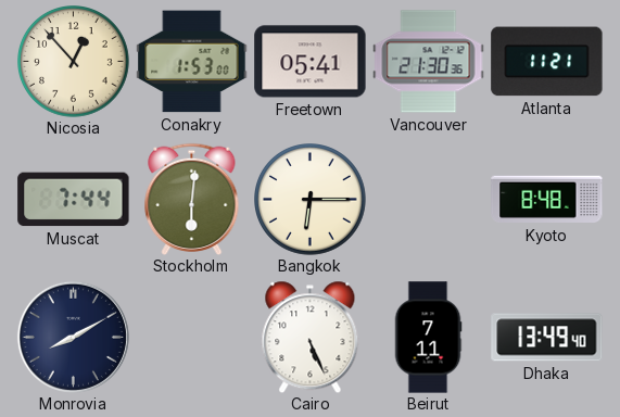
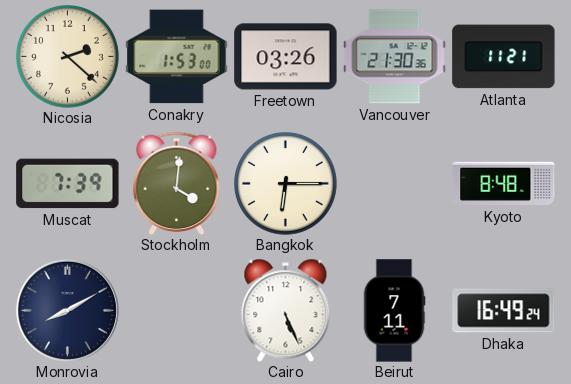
Nicosia: 12:53 -> 2:22
Freetown: 05:41 -> 03:26
Muscat: 7:44 -> 7:39
Stockholm: 6:01 -> 4:01
Dhaka: 13:49 -> 16:49
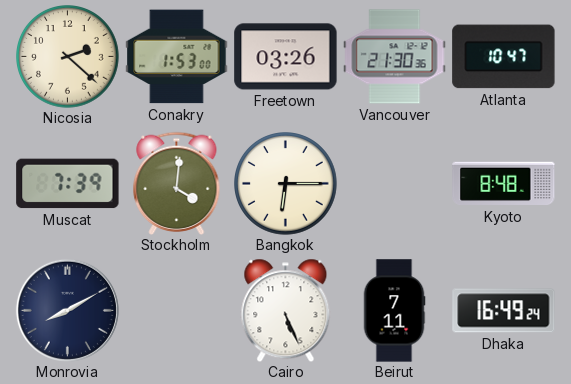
Atlanta: 11:21 -> 10:47
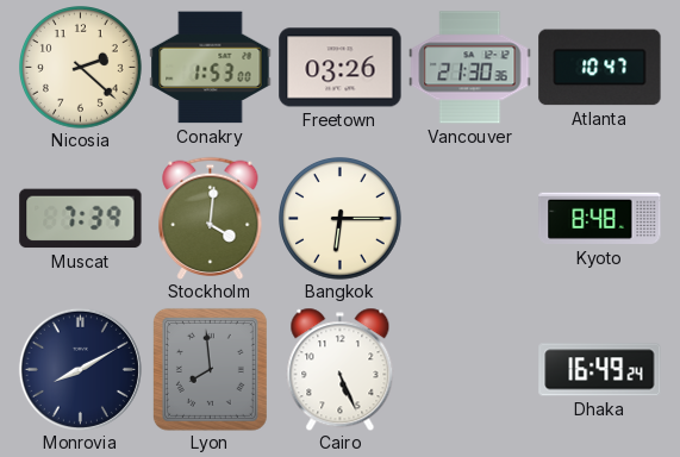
Lyon: none -> 7:59
Beirut: 7:11 -> none
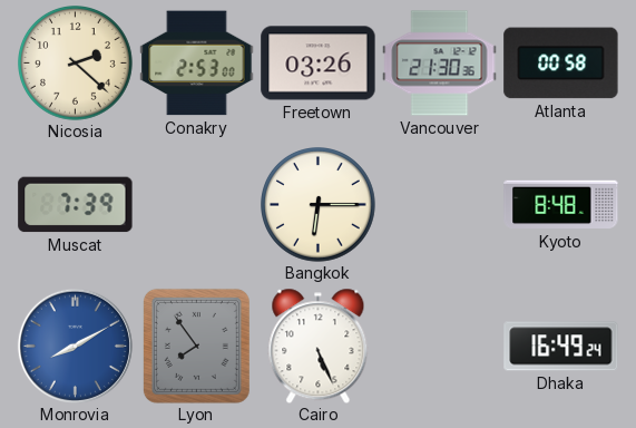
Conakry: 1:53 -> 2:53
Atlanta: 10:47 -> 00:58
Stockholm: 4:01 -> none
Monrovia dial: navy -> blue
Lyon: 7:59 -> 7:54
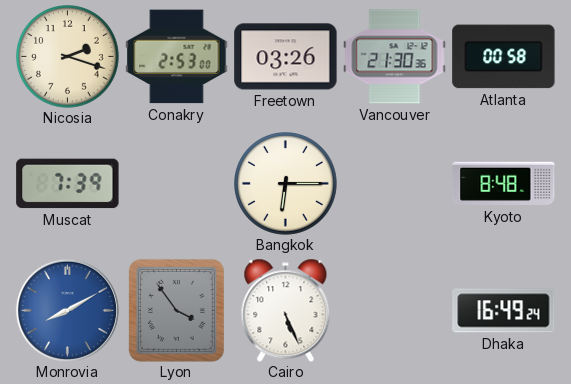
Nicosia: 2:22 -> 2:18
Lyon: 7:54 -> 3:54
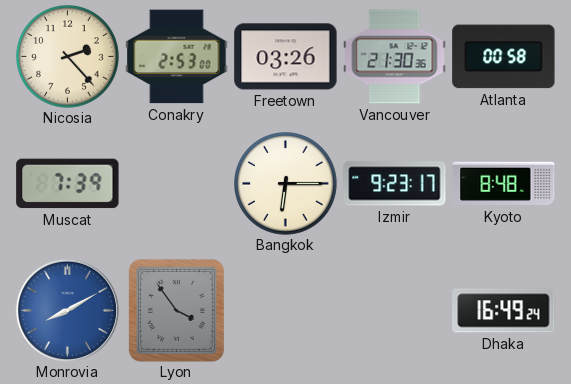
Nicosia: 2:18 -> 2:23
Izmir: none -> 9:23
Cairo: 5:26 -> none
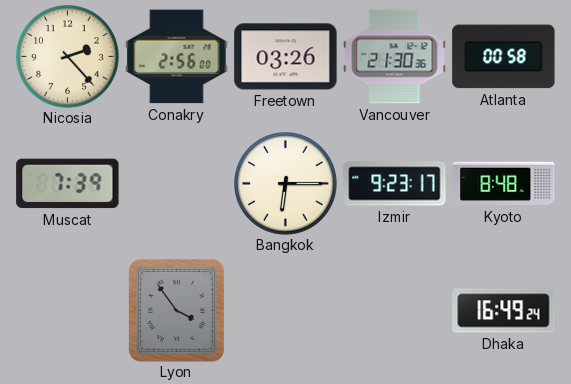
Conakry: 2:53 -> 2:56
Monrovia: 8:10 -> none
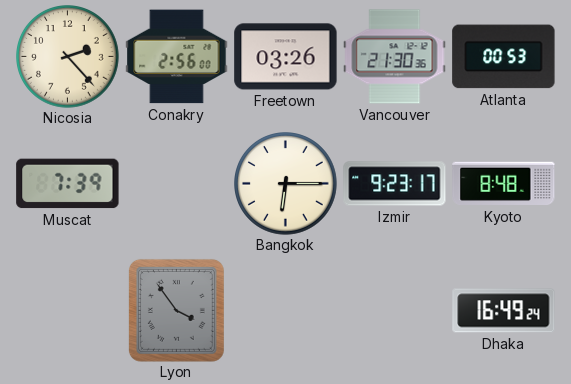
Atlanta: 00:58 -> 00:53
